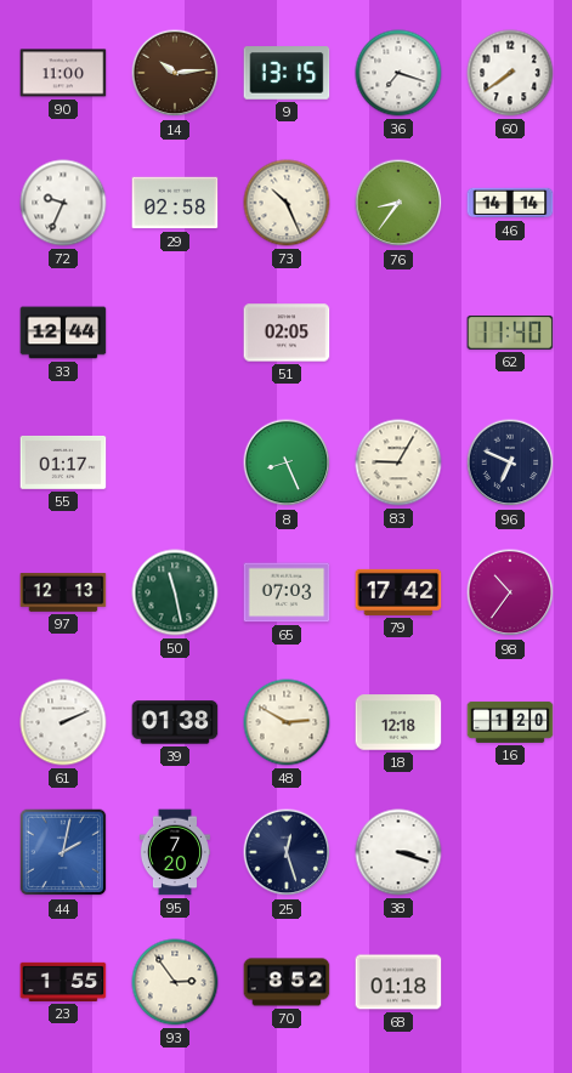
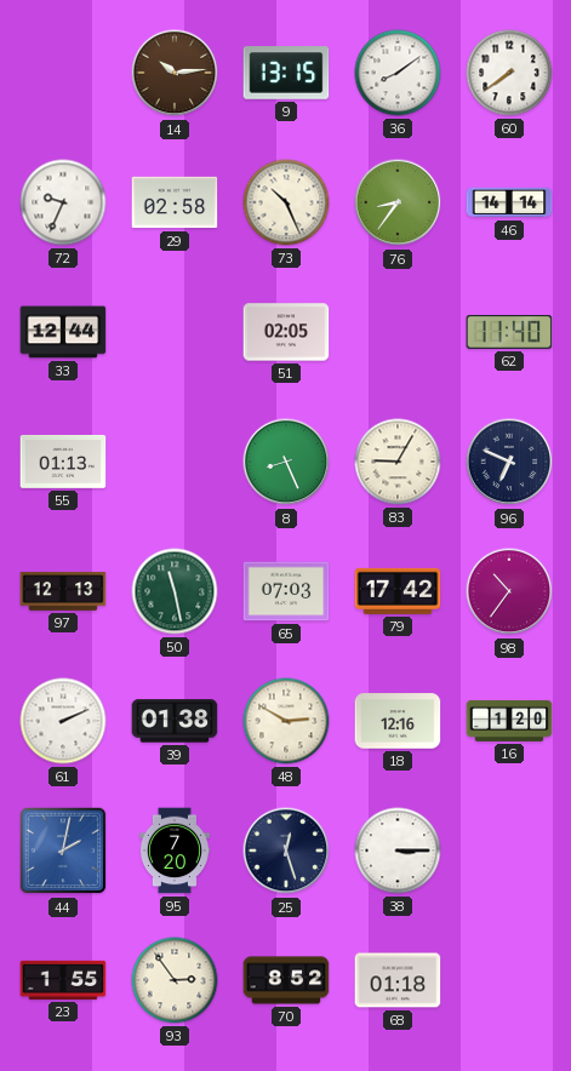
90: 11:00 -> none
36: 7:18 -> 8:09
55: 01:17 -> 01:13
18: 12:18 -> 12:16
38: 3:18 -> 3:15
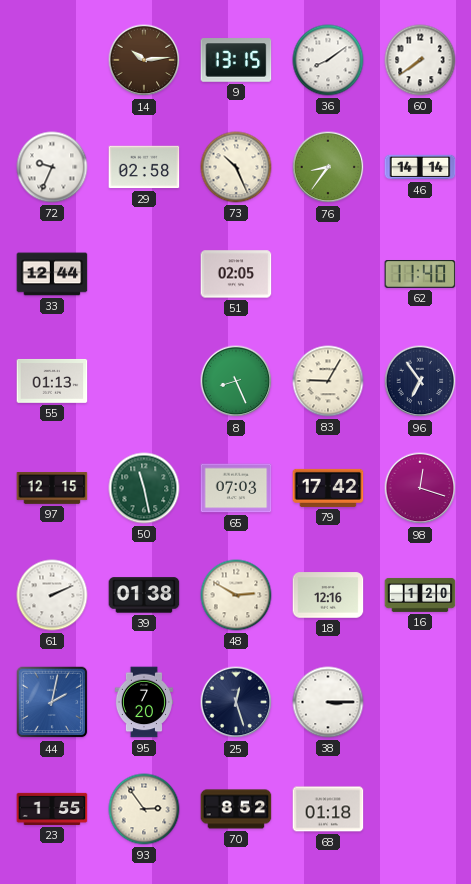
96: 6:49 -> 6:54
97: 12:13 -> 12:15
98: 10:36 -> 12:18
